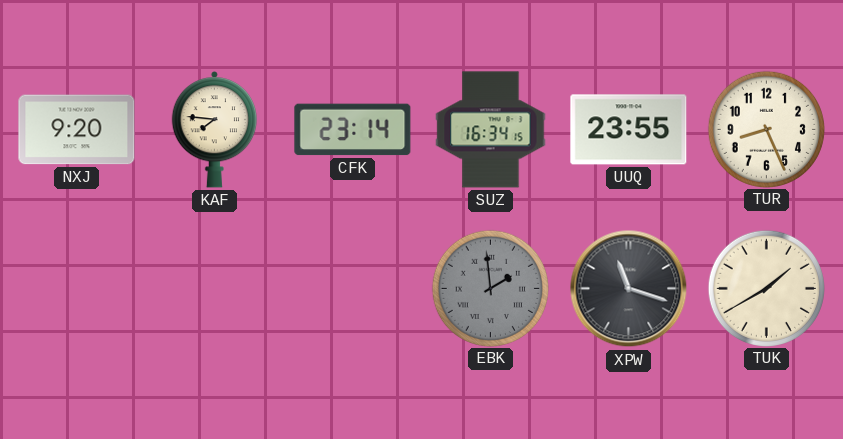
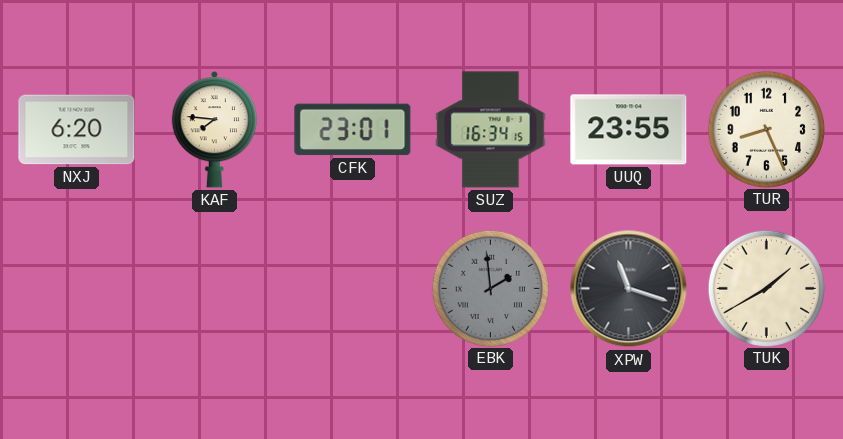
NXJ: 9:20 -> 6:20
CFK: 23:14 -> 23:01
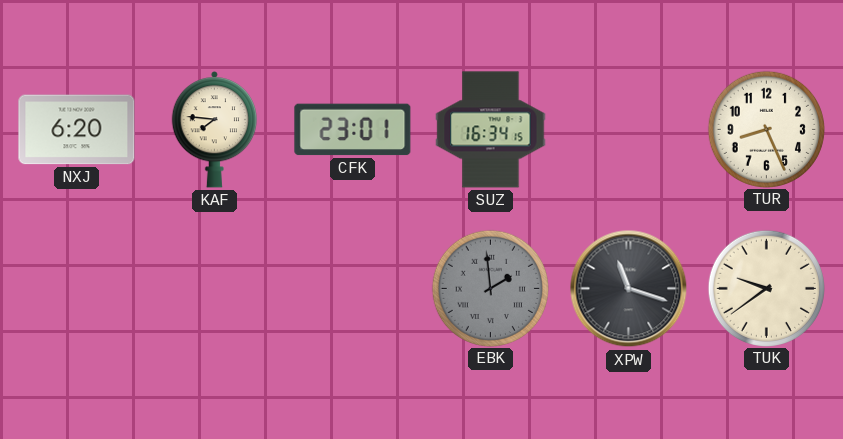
UUQ: 23:55 -> none
TUK: 1:40 -> 9:39
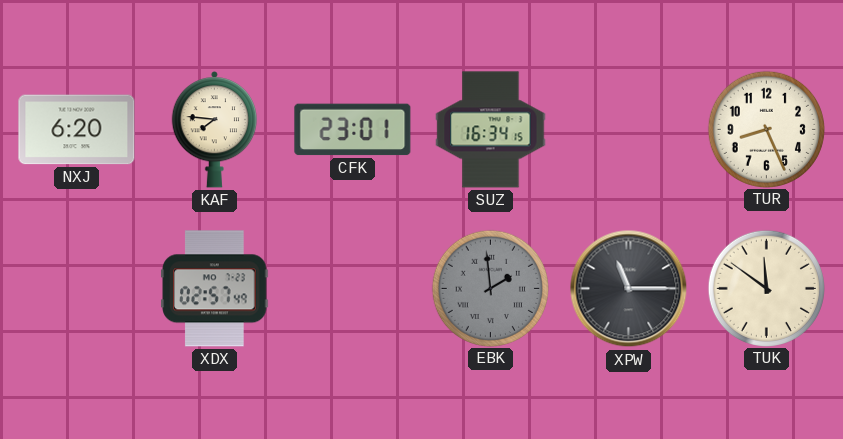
XDX: none -> 02:57
XPW: 11:18 -> 11:15
TUK: 9:39 -> 11:51
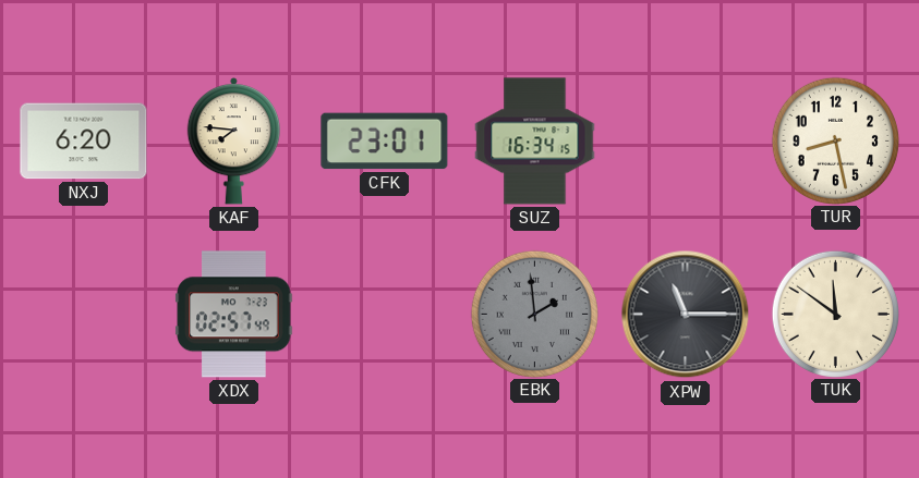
TUR: 8:26 -> 8:28
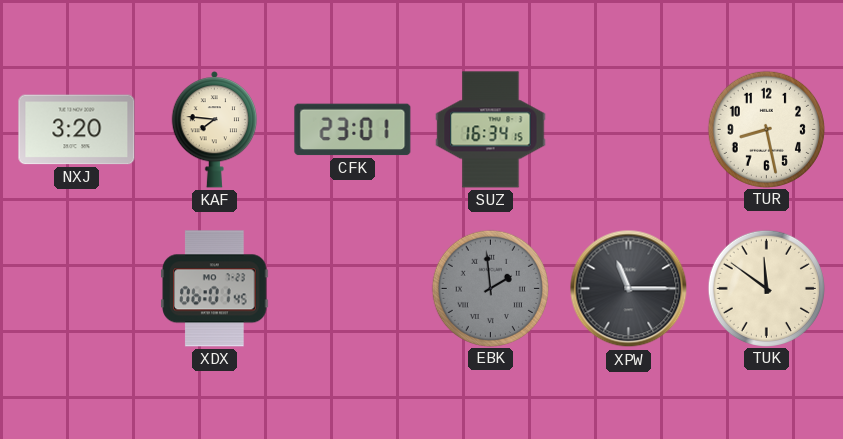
NXJ: 6:20 -> 3:20
XDX: 02:57 -> 06:01
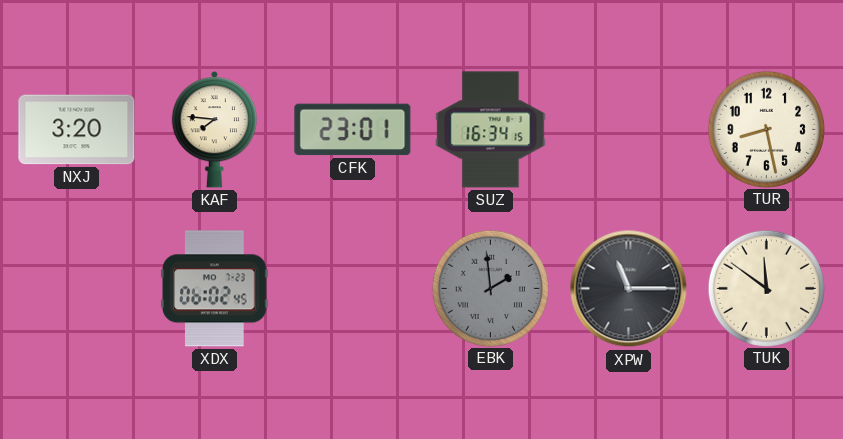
XDX: 06:01 -> 06:02
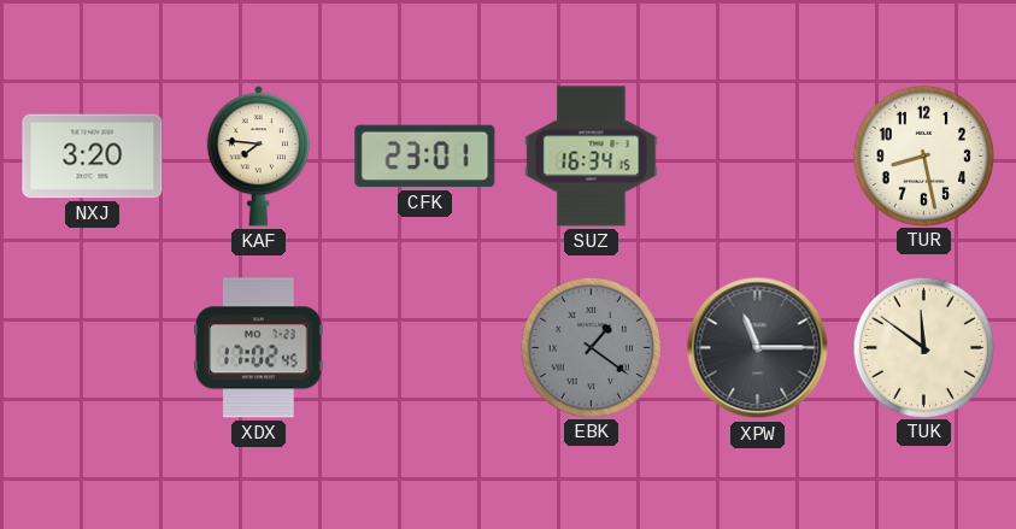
XDX: 06:02 -> 17:02
EBK: 1:59 -> 1:21
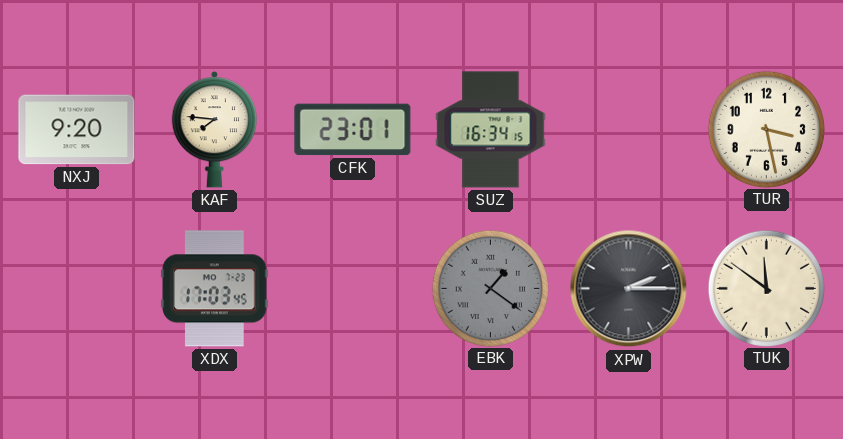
NXJ: 3:20 -> 9:20
TUR: 8:28 -> 3:28
XDX: 17:02 -> 17:03
XPW: 11:15 -> 2:15
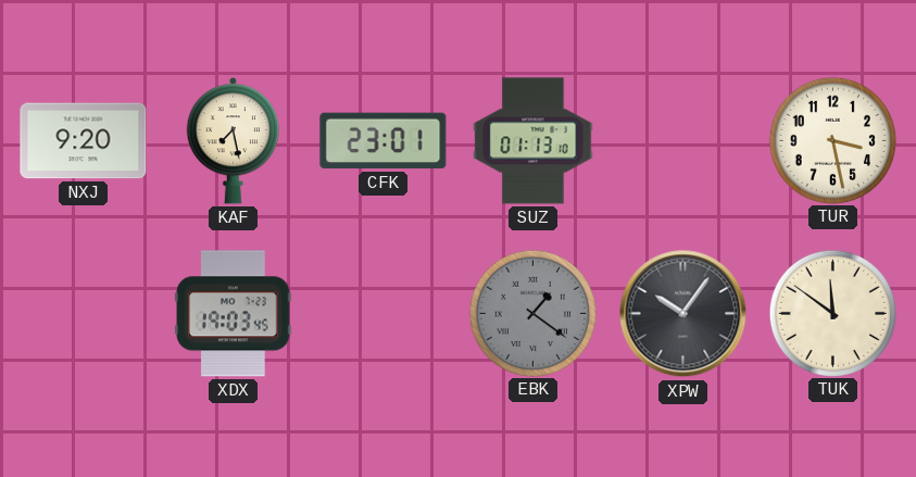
KAF: 7:46 -> 7:28
SUZ: 16:34 -> 01:13
XDX: 17:03 -> 19:03
XPW: 2:15 -> 10:06
